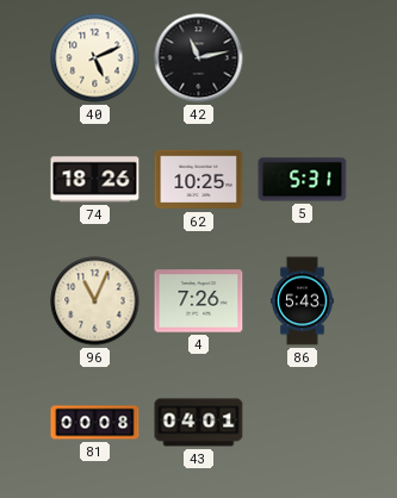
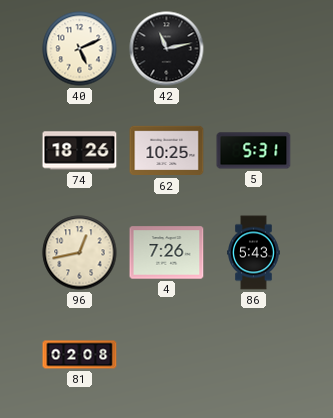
96: 11:04 -> 12:43
81: 00:08 -> 02:08
43: 04:01 -> none
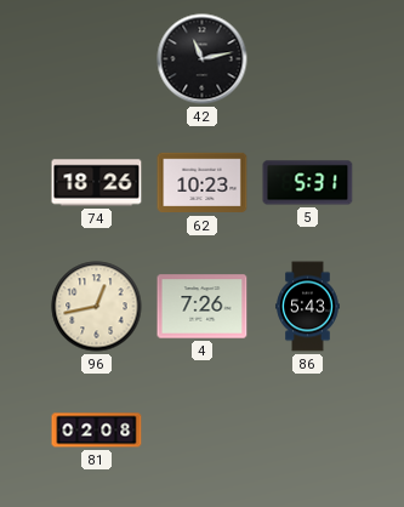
40: 5:11 -> none
62: 10:25 -> 10:23
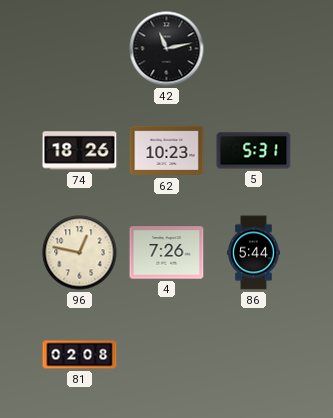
96: 12:43 -> 12:47
86: 5:43 -> 5:44
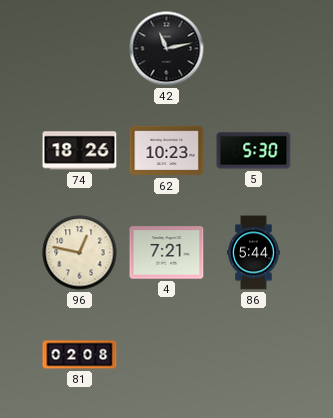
5: 5:31 -> 5:30
4: 7:26 -> 7:21
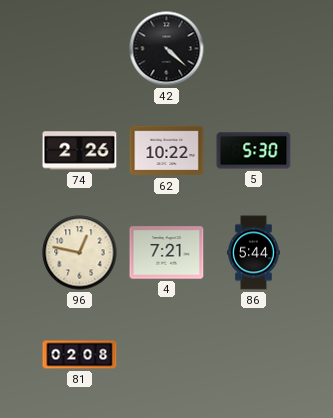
42: 11:13 -> 4:22
74: 18:26 -> 2:26
62: 10:23 -> 10:22
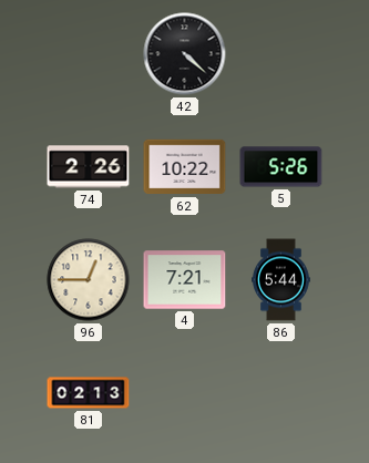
5: 5:30 -> 5:26
96: 12:47 -> 12:45
81: 02:08 -> 02:13
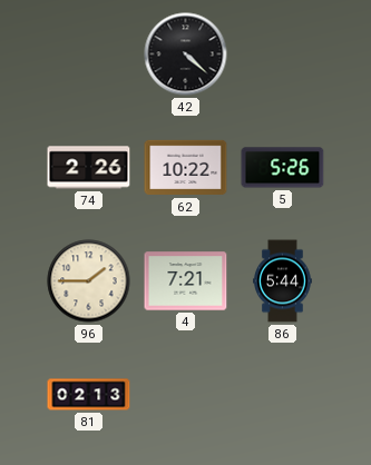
96: 12:45 -> 1:45
